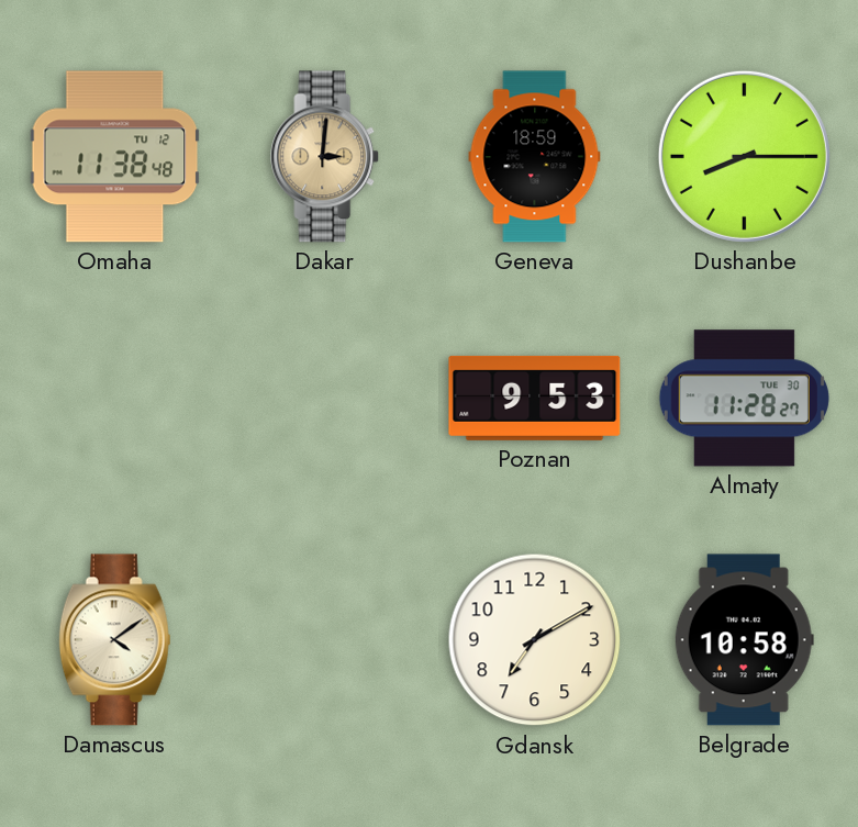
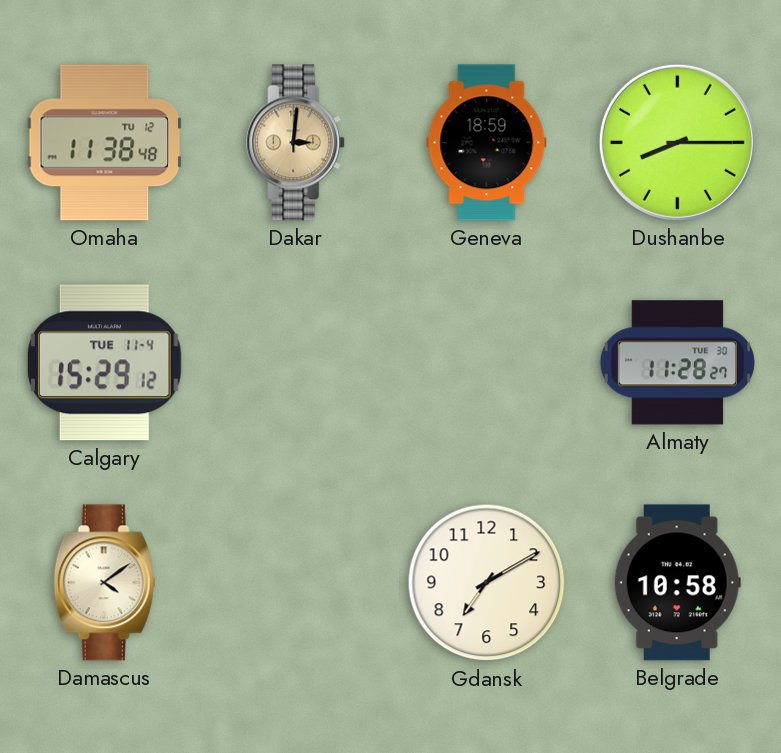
Calgary: none -> 15:29
Poznan: 9:53 -> none
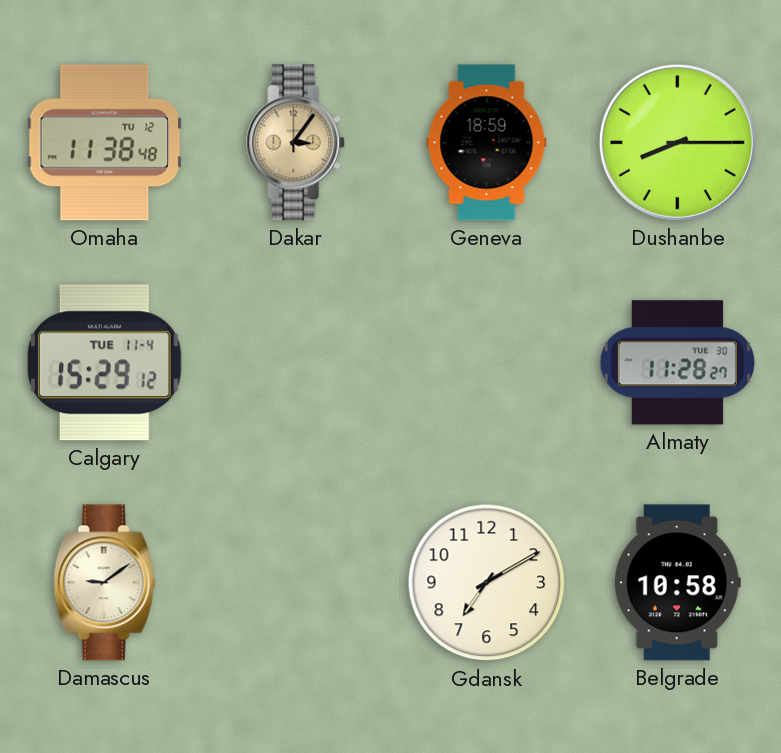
Dakar: 3:01 -> 3:06
Damascus: 4:09 -> 9:09
